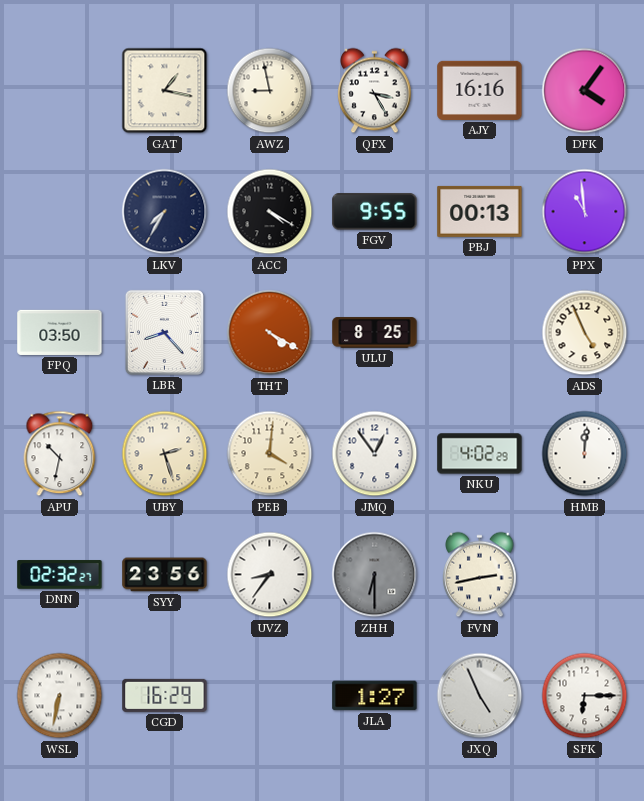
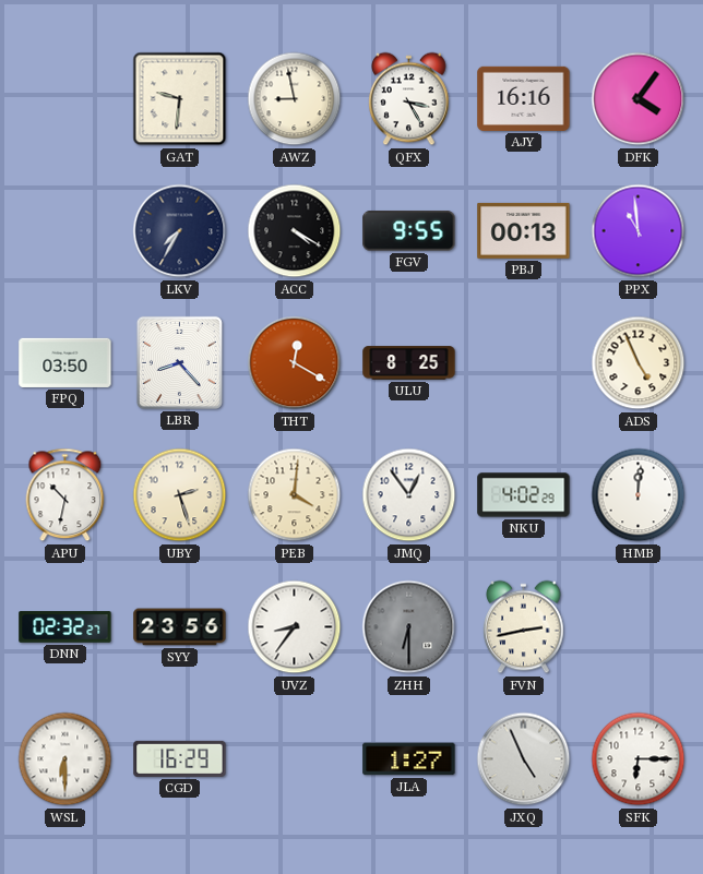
GAT: 1:17 -> 9:31
THT: 4:20 -> 12:20
WSL: 6:32 -> 6:30
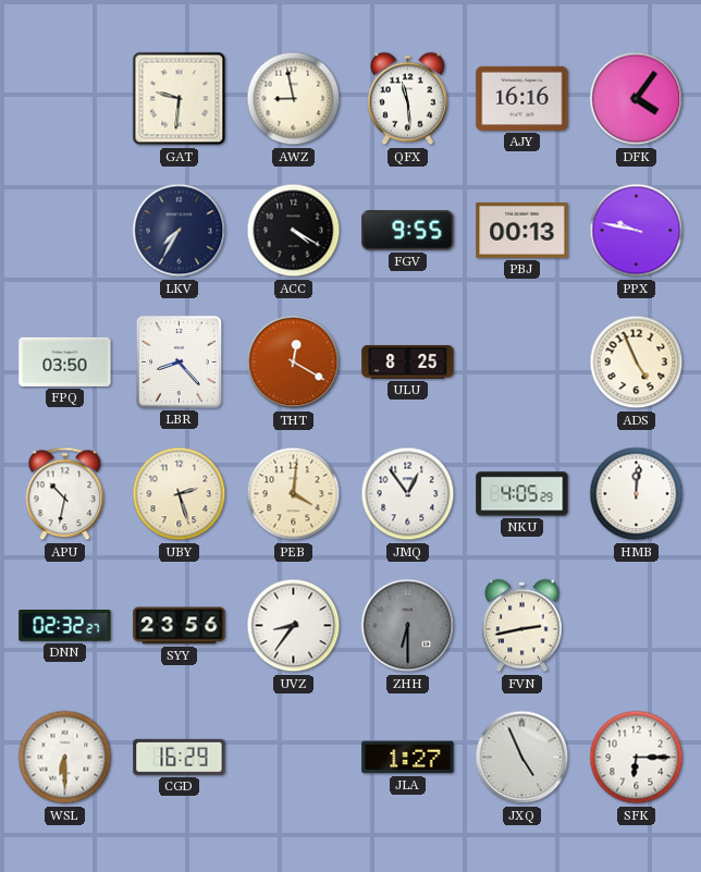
QFX: 3:25 -> 11:29
PPX: 10:59 -> 9:47
NKU: 4:02 -> 4:05
